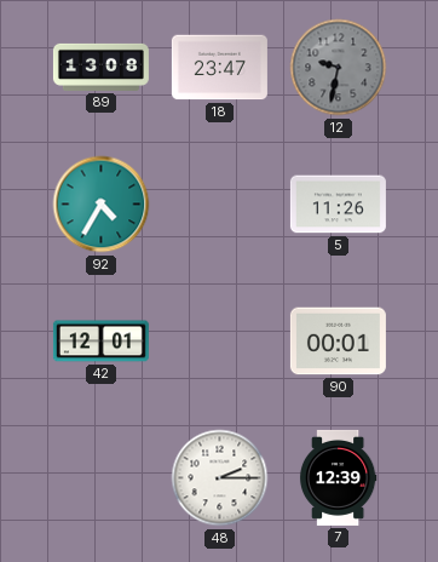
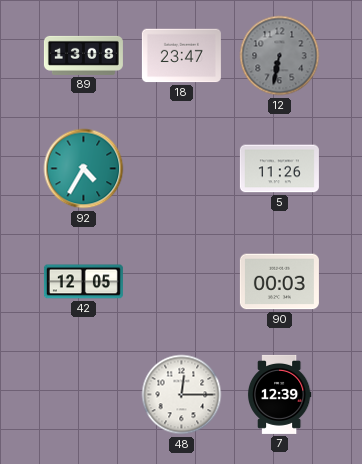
12: 9:32 -> 6:32
42: 12:01 -> 12:05
90: 00:01 -> 00:03
48: 2:15 -> 12:15
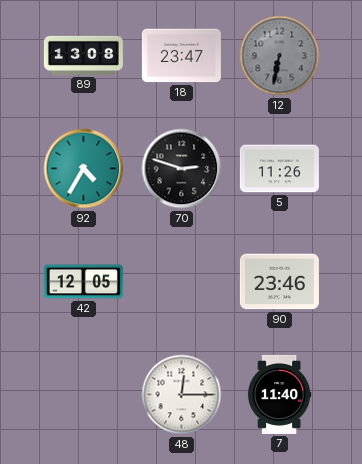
70: none -> 2:48
90: 00:03 -> 23:46
7: 12:39 -> 11:40
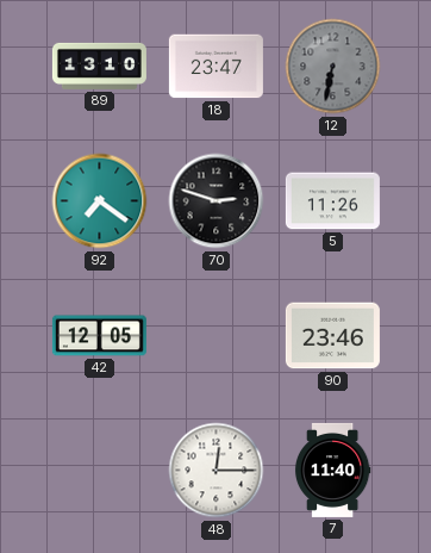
89: 13:08 -> 13:10
92: 4:35 -> 7:21
